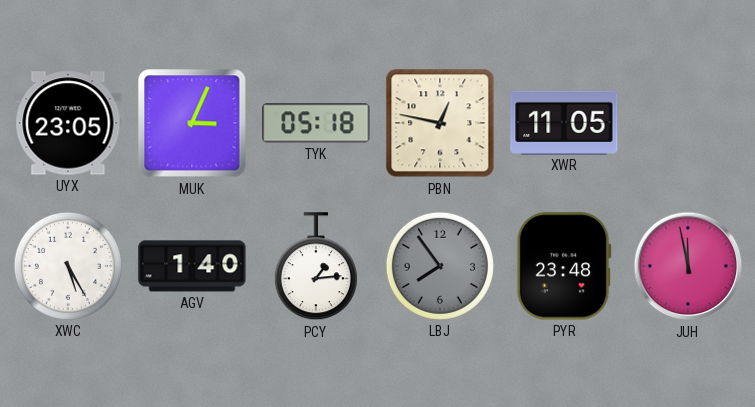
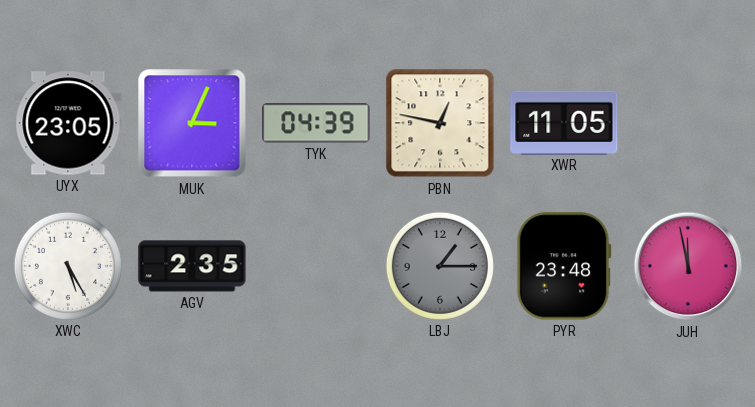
TYK: 05:18 -> 04:39
AGV: 1:40 -> 2:35
PCY: 1:14 -> none
LBJ: 7:54 -> 1:15
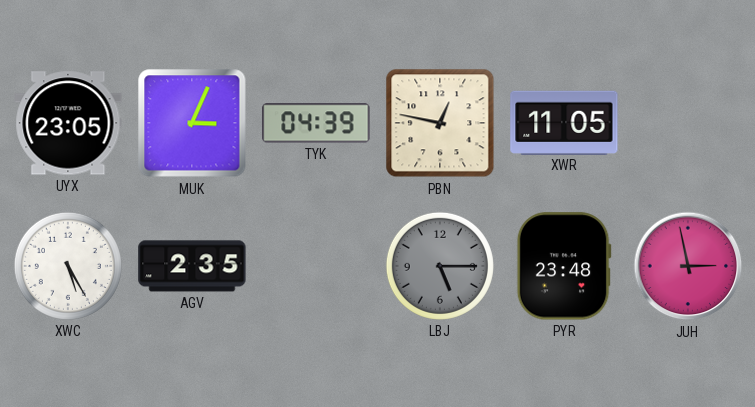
LBJ: 1:15 -> 5:15
JUH: 11:58 -> 2:58
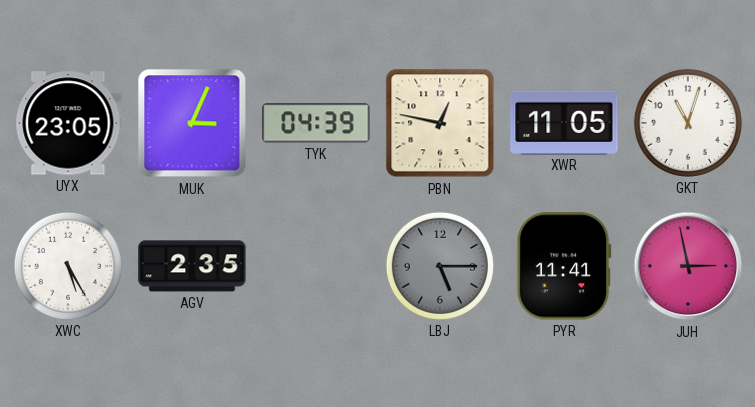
GKT: none -> 11:03
PYR: 23:48 -> 11:41
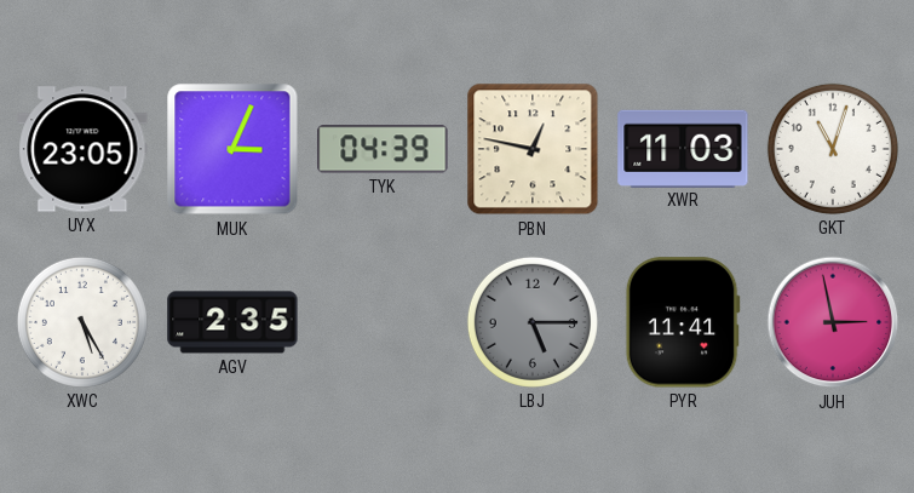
XWR: 11:05 -> 11:03
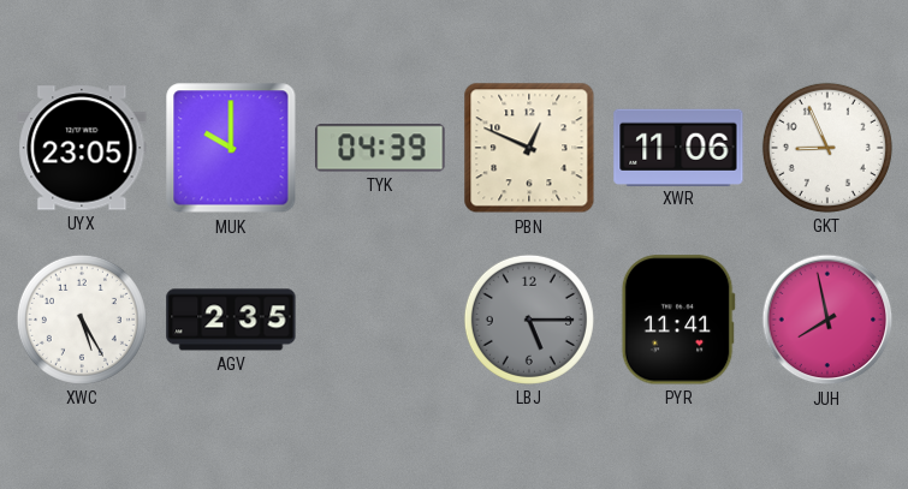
MUK: 3:04 -> 10:00
PBN: 12:47 -> 12:49
XWR: 11:03 -> 11:06
GKT: 11:03 -> 8:56
JUH: 2:58 -> 7:58
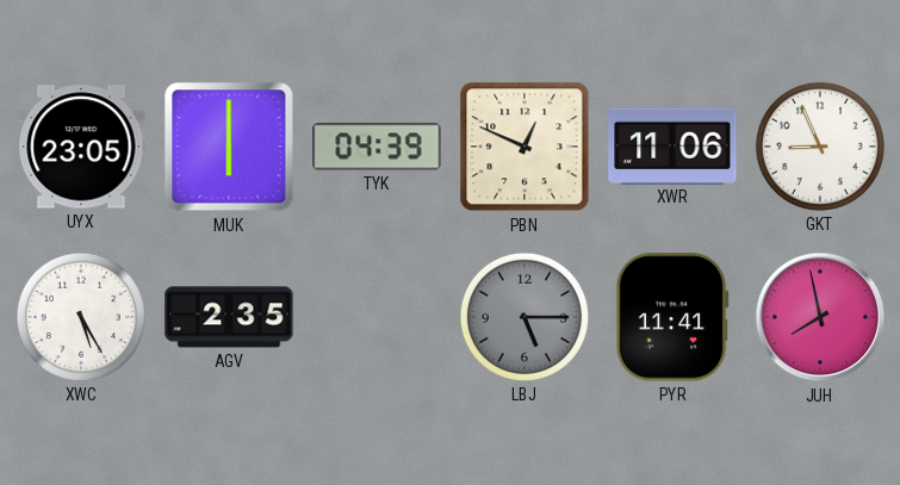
MUK: 10:00 -> 6:00
